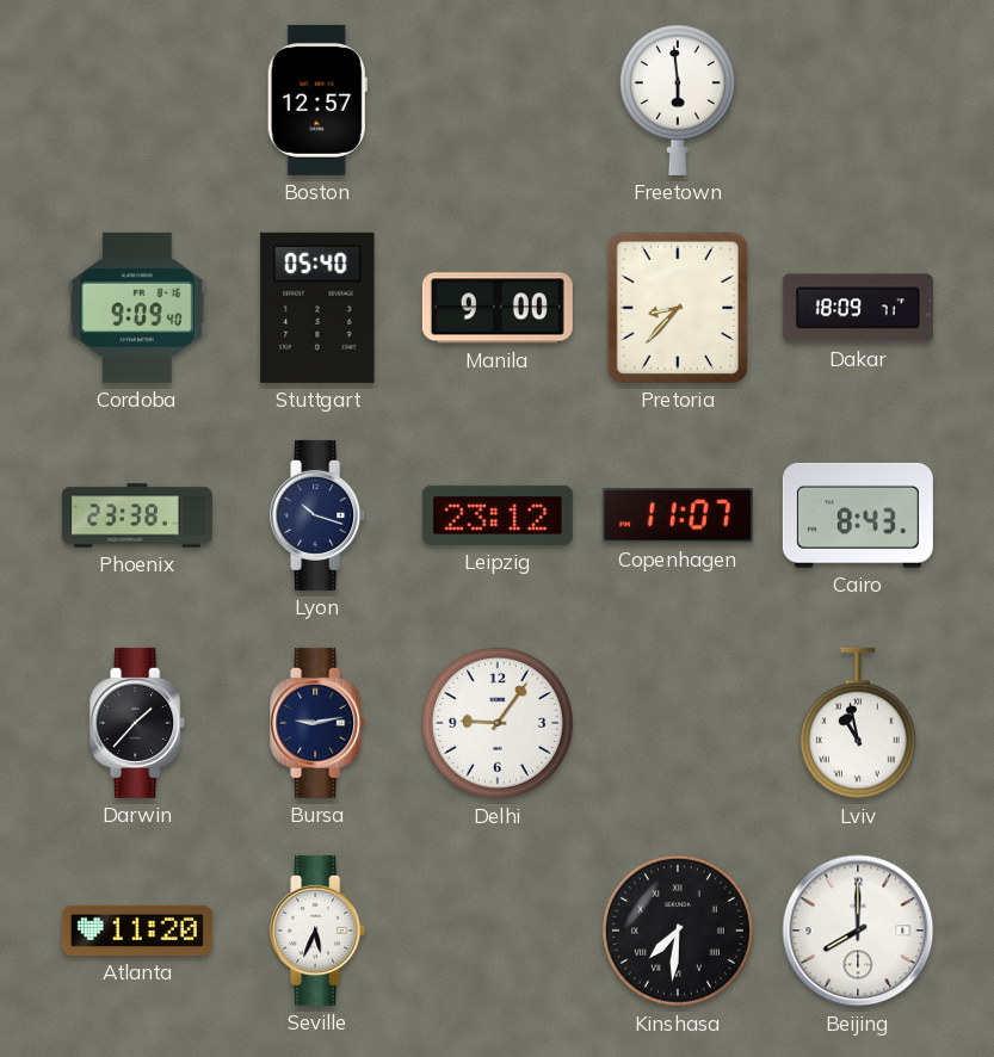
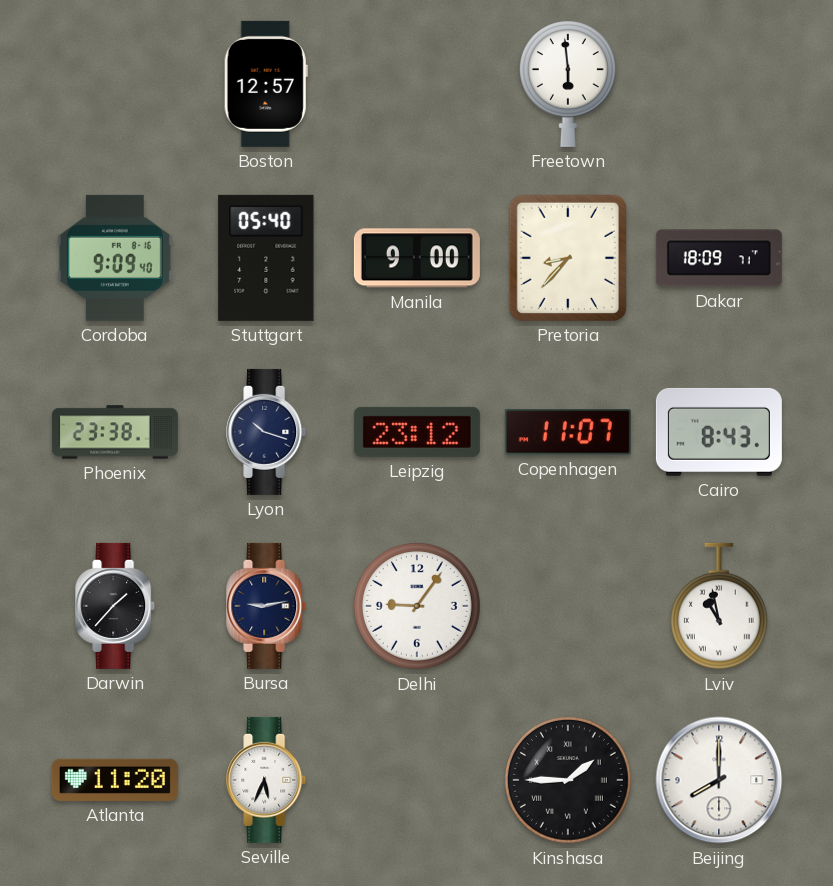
Kinshasa: 7:31 -> 1:45
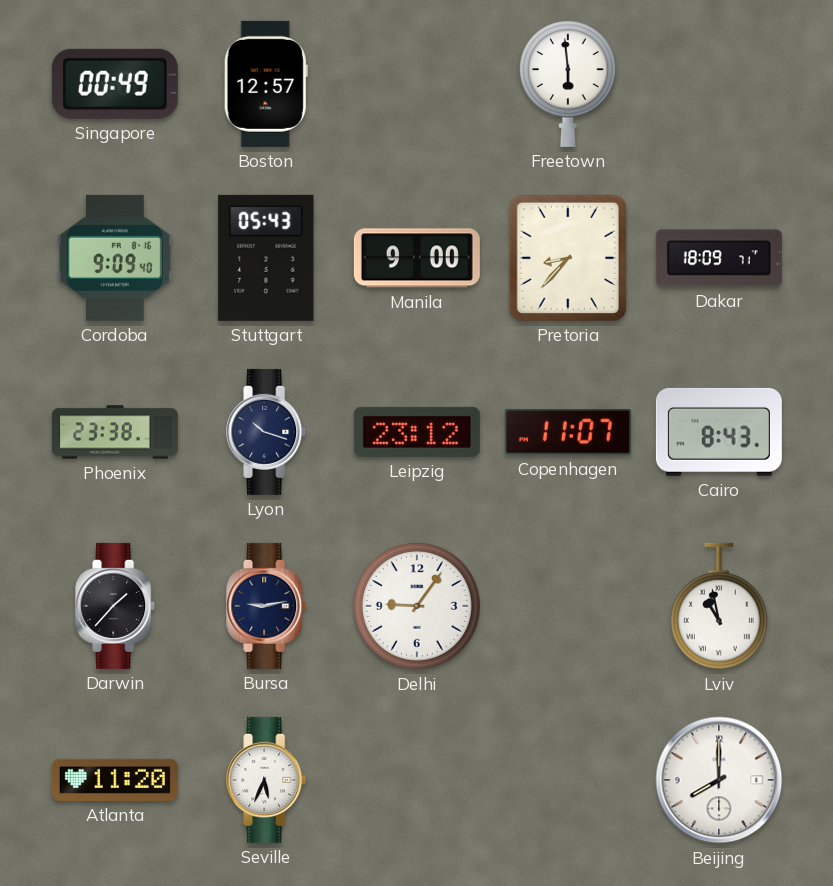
Singapore: none -> 00:49
Stuttgart: 05:40 -> 05:43
Kinshasa: 1:45 -> none
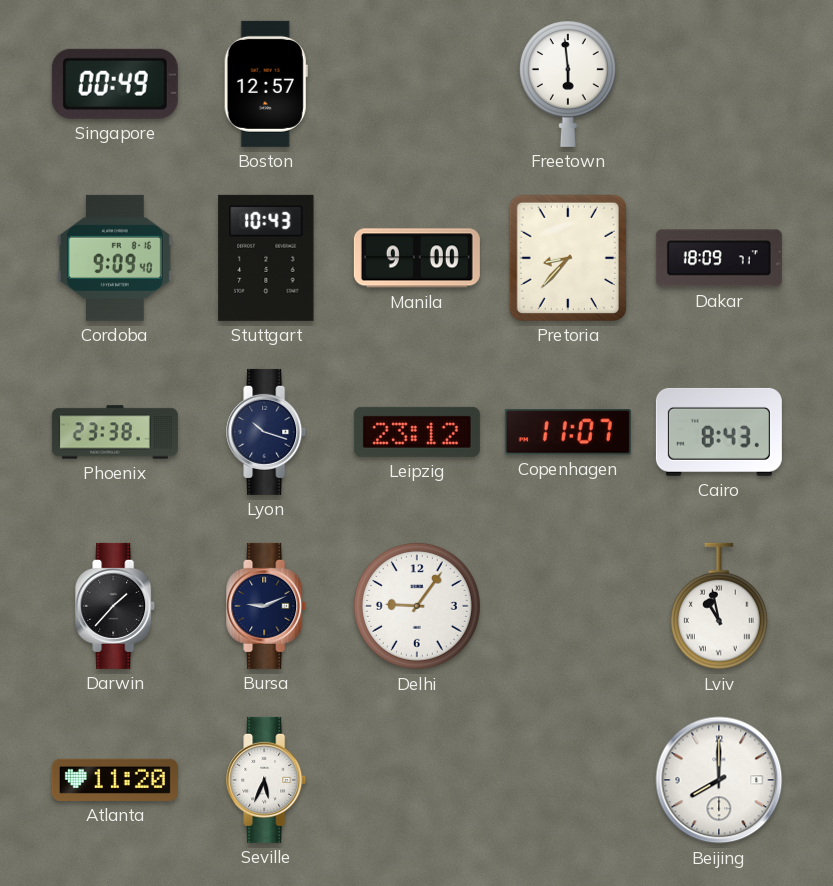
Stuttgart: 05:43 -> 10:43
Bursa: 9:13 -> 9:11
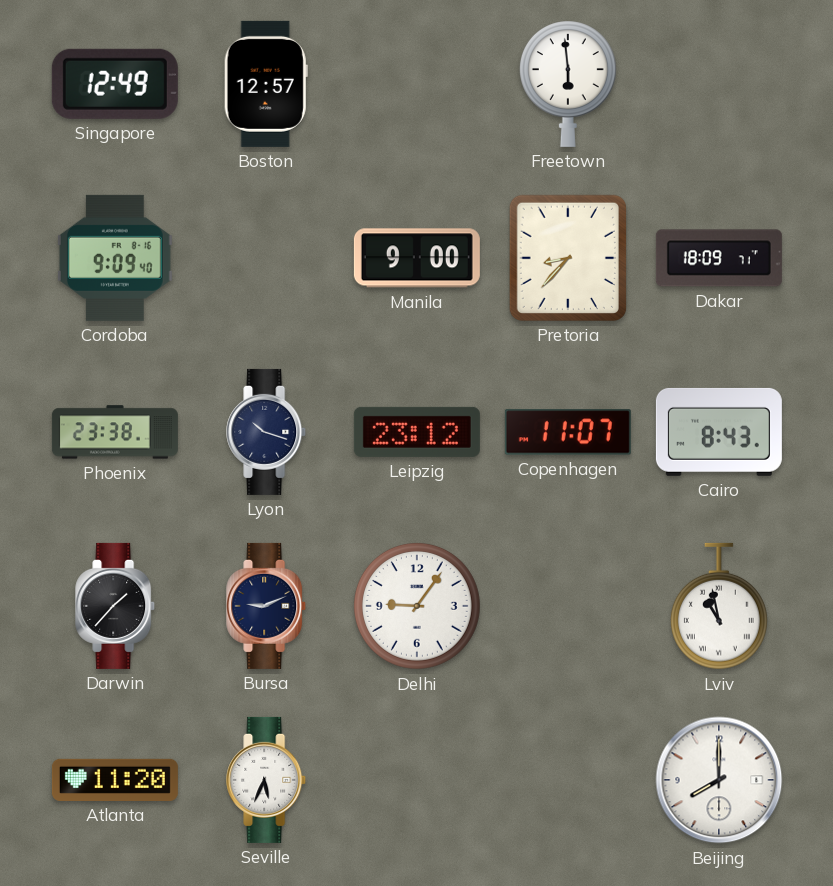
Singapore: 00:49 -> 12:49
Stuttgart: 10:43 -> none
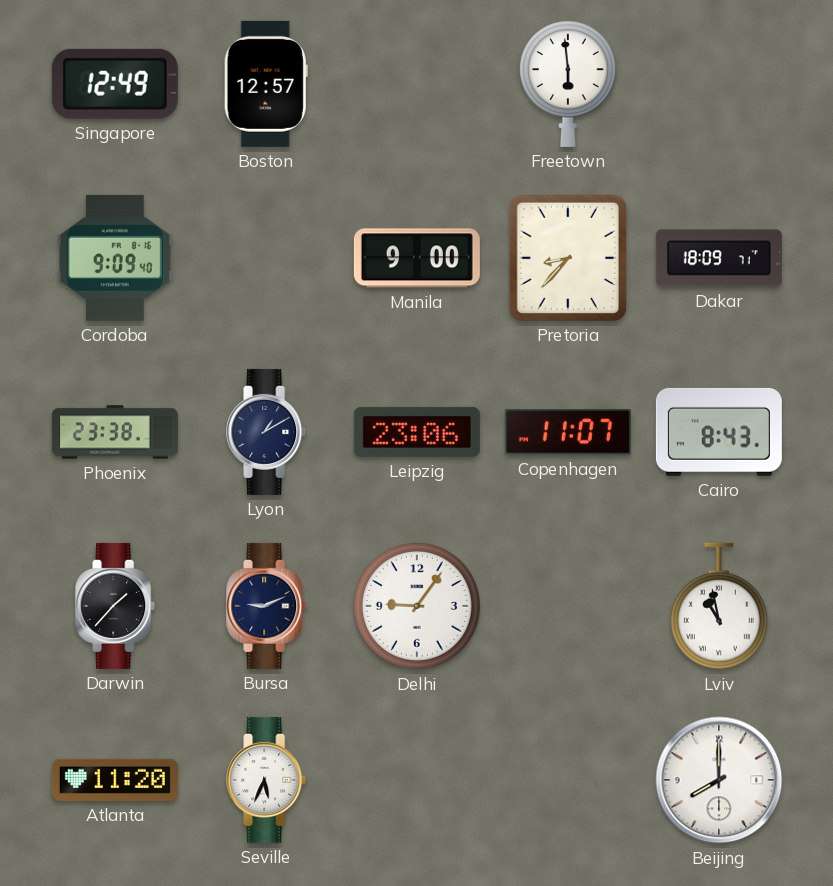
Lyon: 10:18 -> 1:10
Leipzig: 23:12 -> 23:06
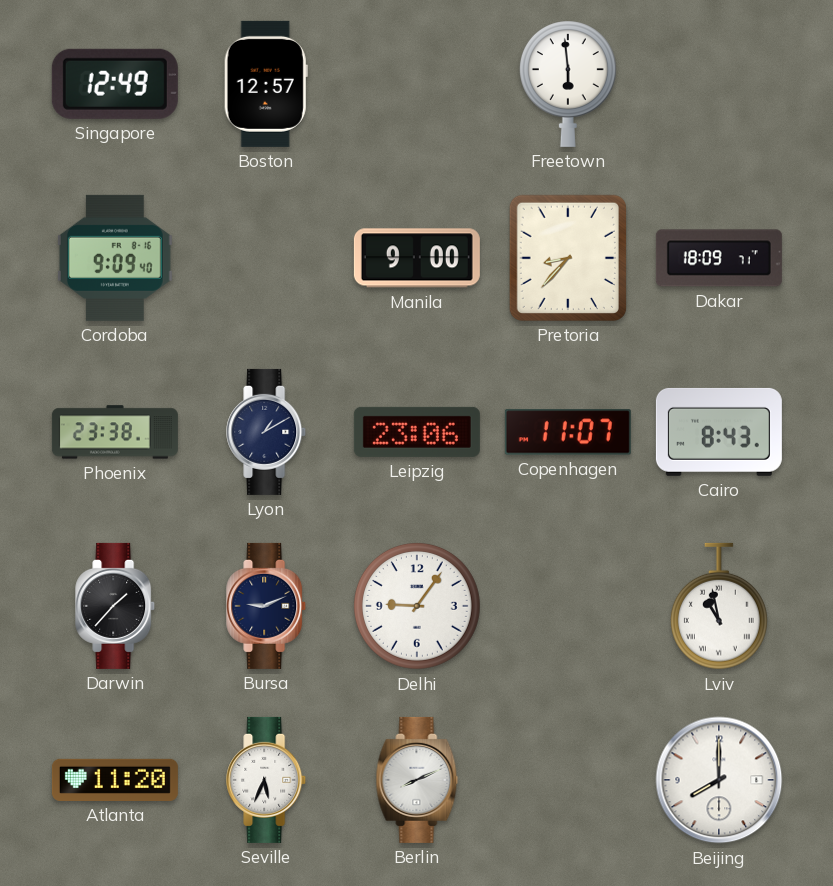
Berlin: none -> 8:11
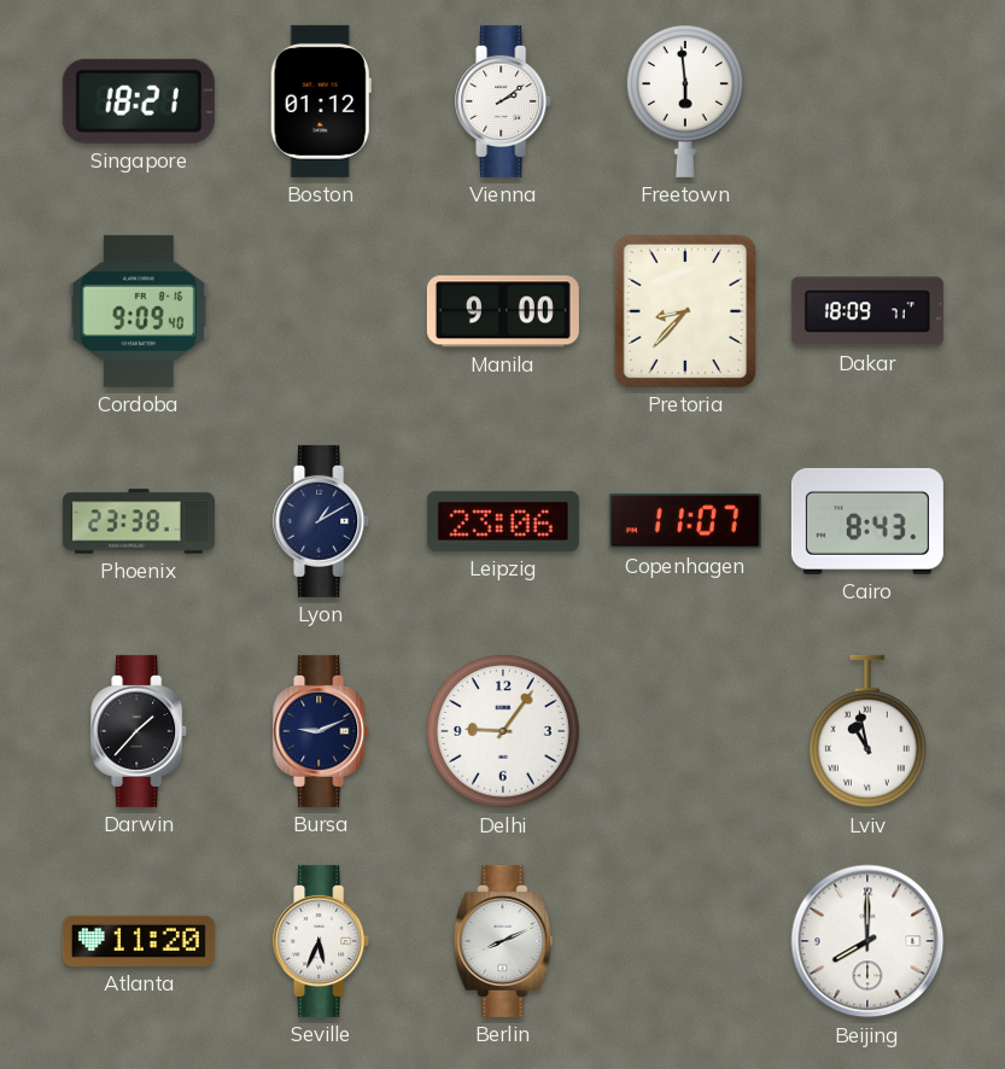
Singapore: 12:49 -> 18:21
Boston: 12:57 -> 01:12
Vienna: none -> 2:09
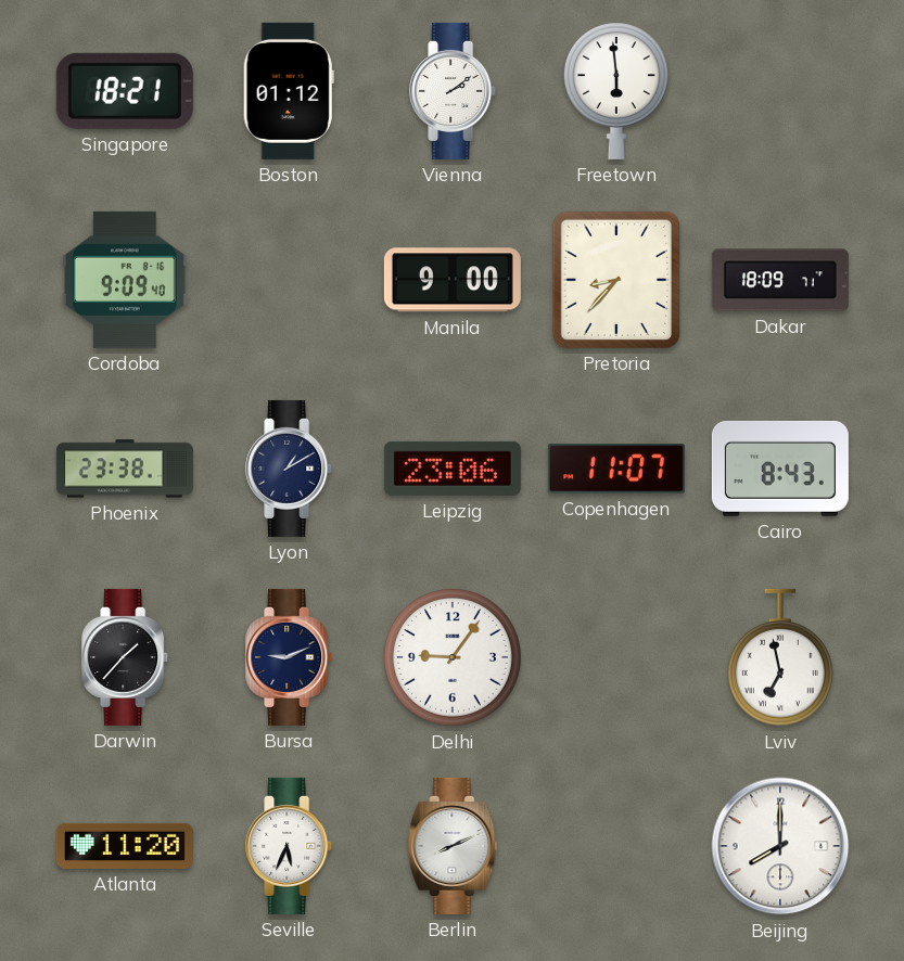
Lviv: 10:58 -> 6:58
